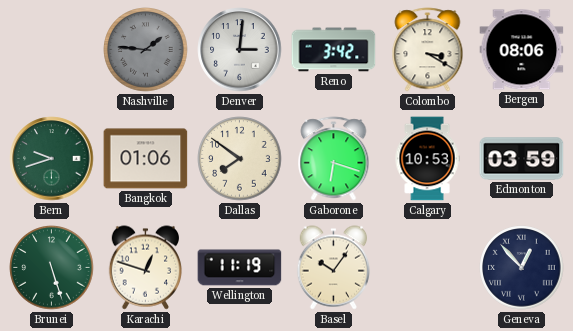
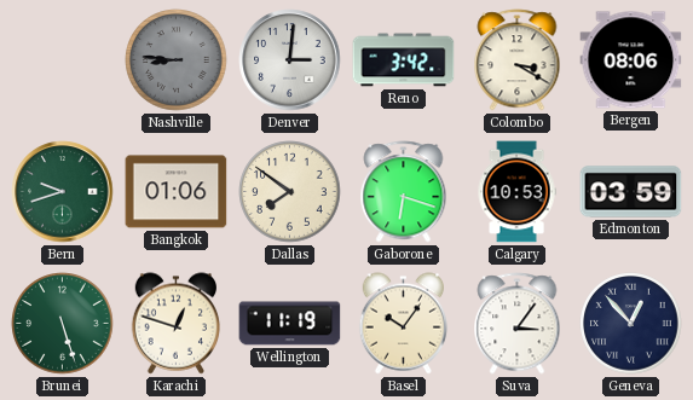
Nashville: 1:46 -> 8:46
Suva: none -> 3:06
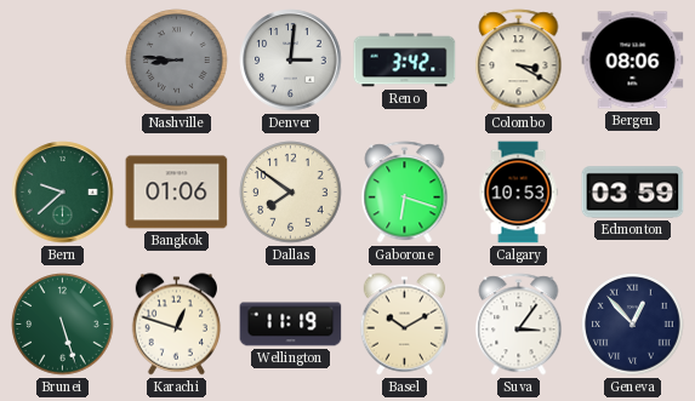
Bern: 9:42 -> 9:38
Basel: 10:06 -> 10:10
